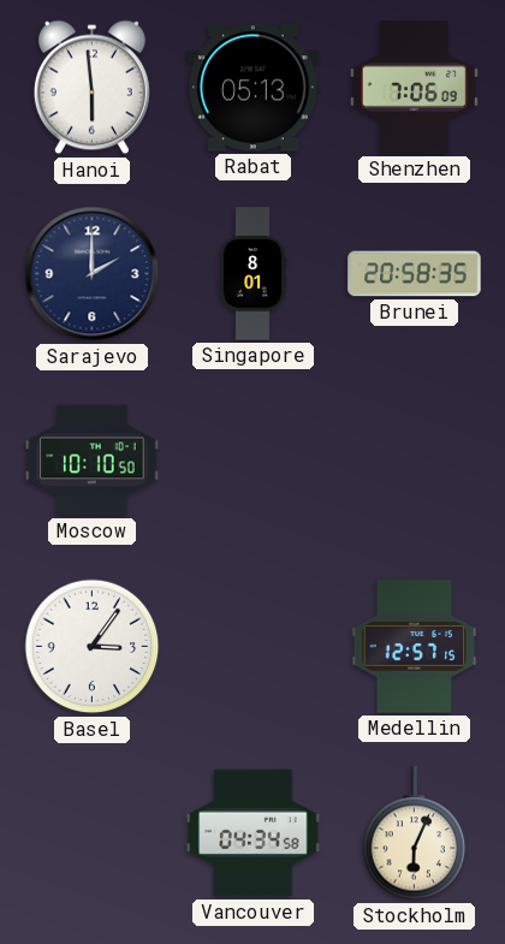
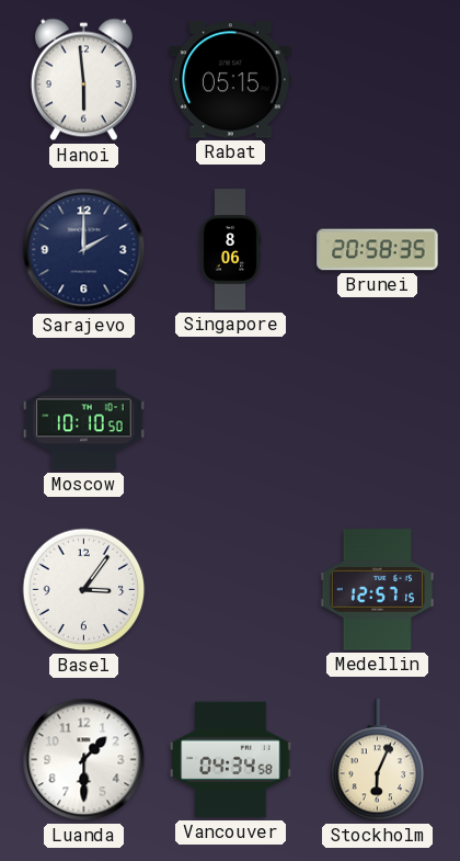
Rabat: 05:13 -> 05:15
Shenzhen: 7:06 -> none
Singapore: 8:01 -> 8:06
Luanda: none -> 1:30
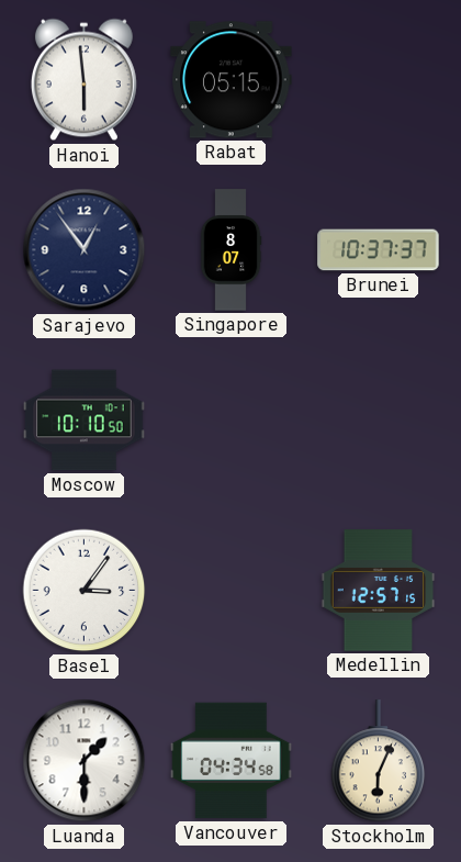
Sarajevo: 2:00 -> 12:54
Singapore: 8:06 -> 8:07
Brunei: 20:58 -> 10:37
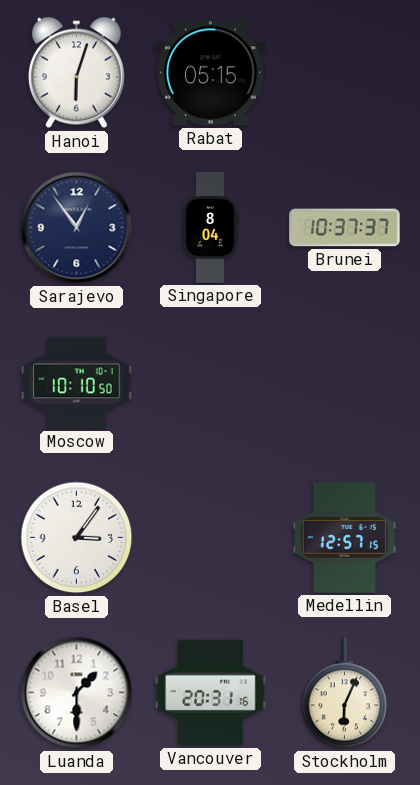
Hanoi: 5:59 -> 6:03
Singapore: 8:07 -> 8:04
Vancouver: 04:34 -> 20:31
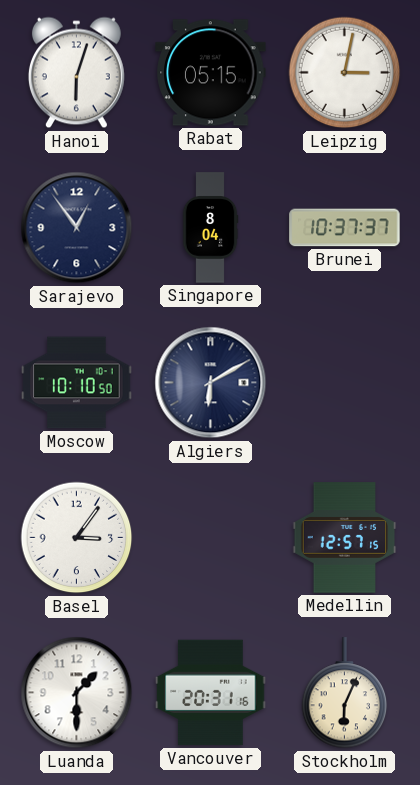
Leipzig: none -> 3:02
Algiers: none -> 6:10
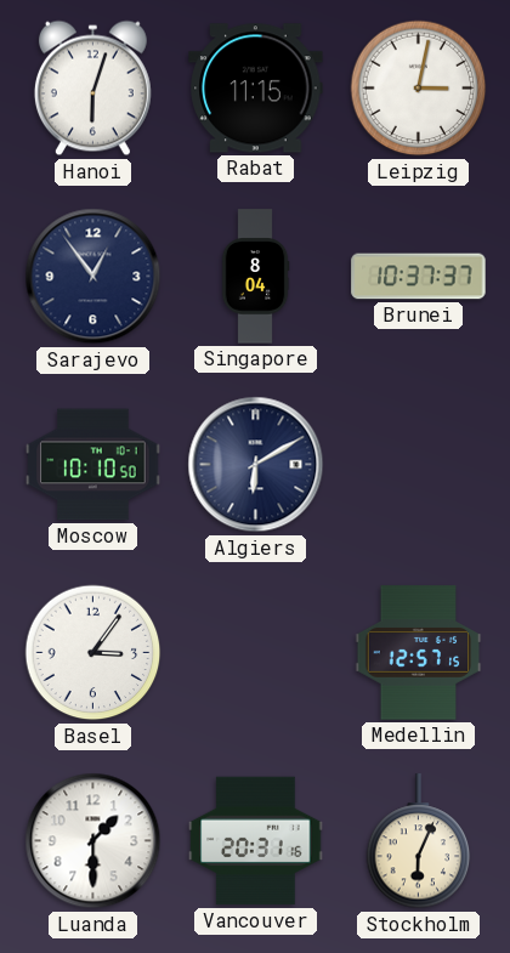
Rabat: 05:15 -> 11:15
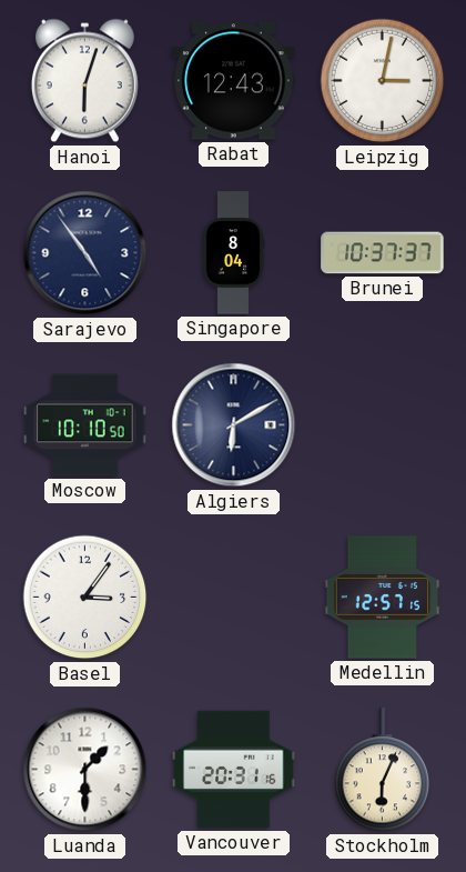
Rabat: 11:15 -> 12:43
Sarajevo: 12:54 -> 4:54
